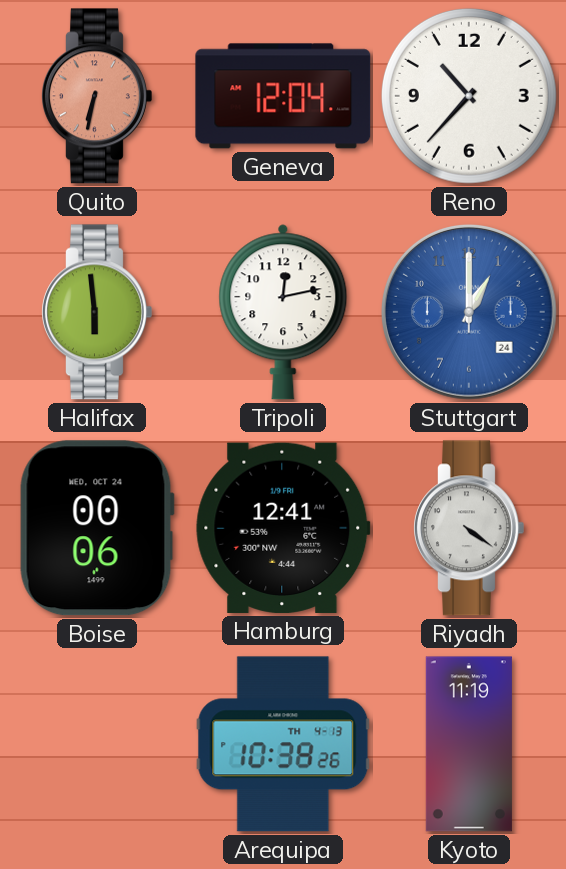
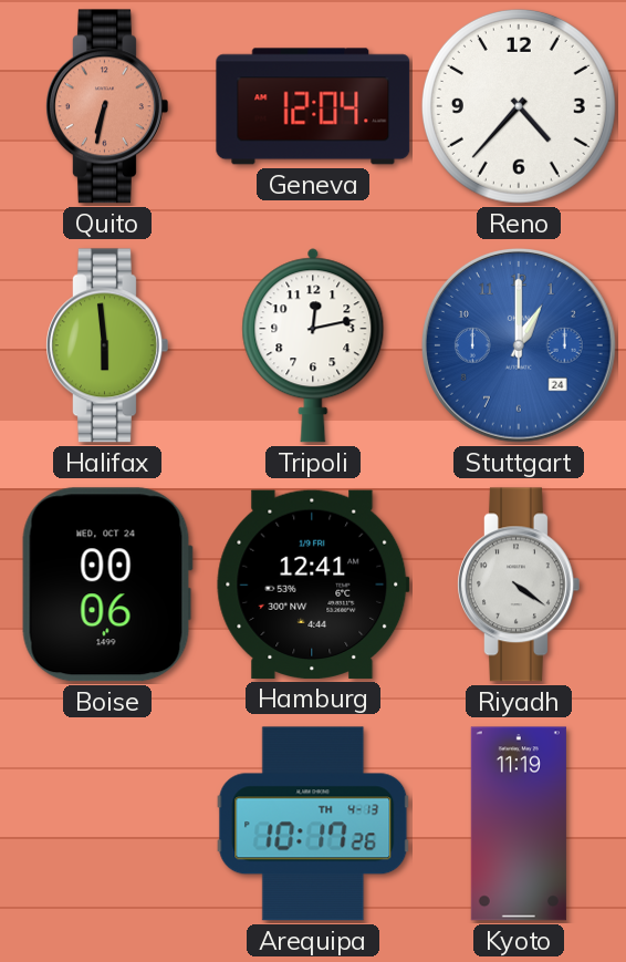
Reno: 10:37 -> 4:37
Arequipa: 10:38 -> 10:17
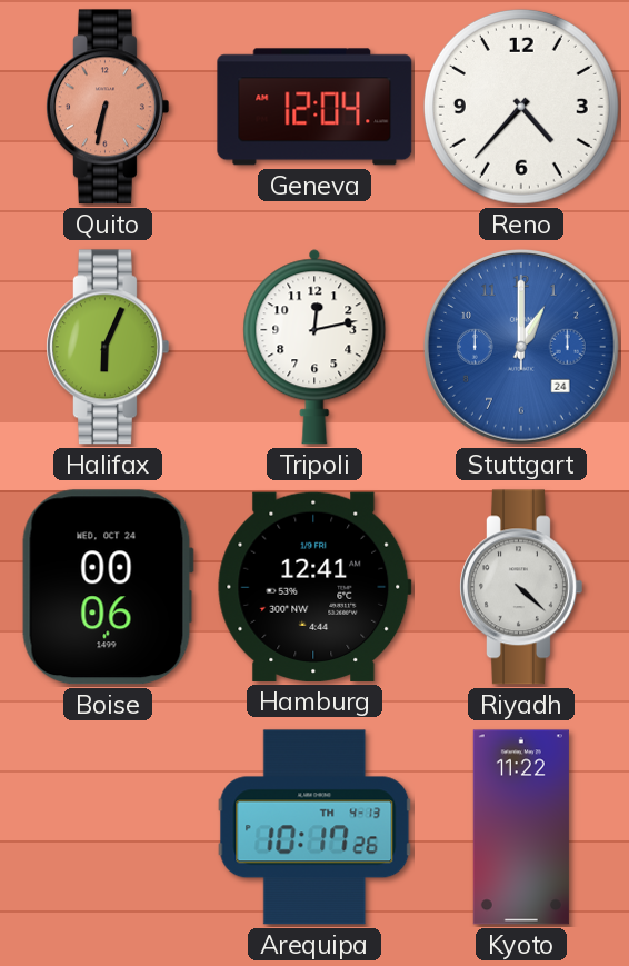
Halifax: 5:59 -> 6:04
Riyadh: 4:21 -> 4:22
Kyoto: 11:19 -> 11:22
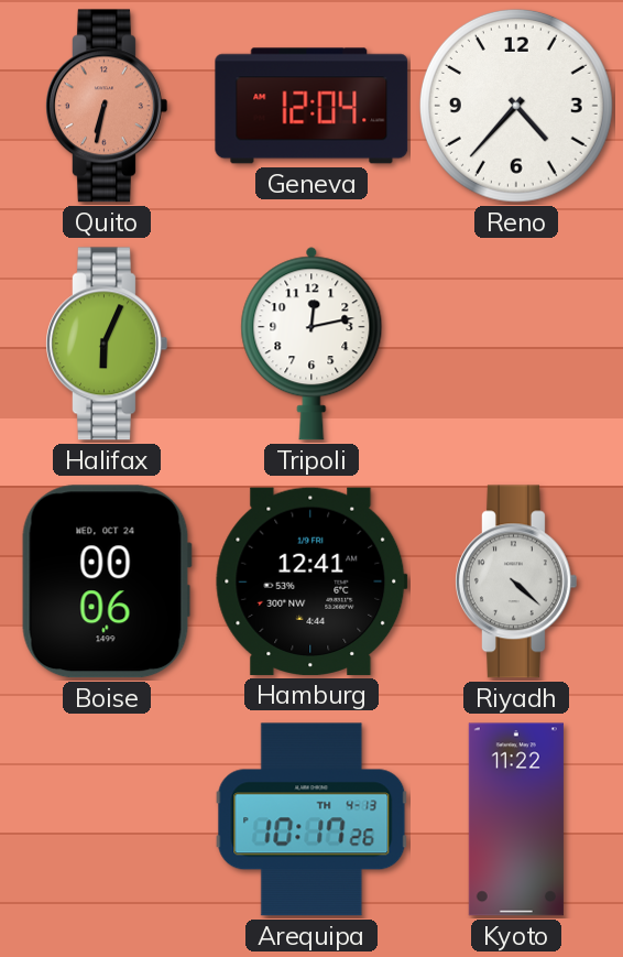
Stuttgart: 1:00 -> none
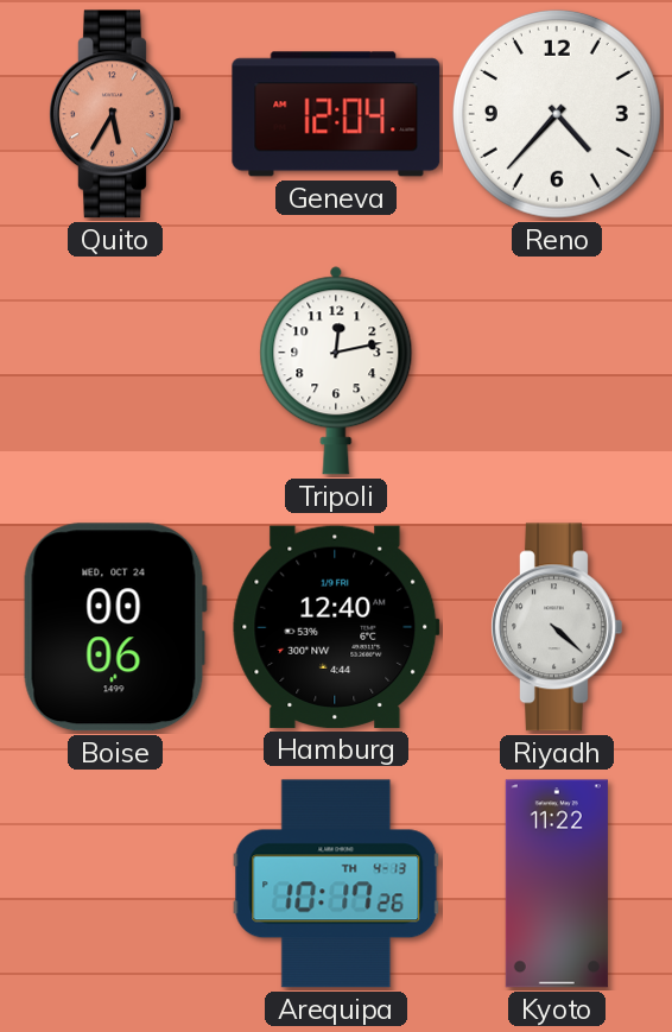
Quito: 6:32 -> 5:35
Halifax: 6:04 -> none
Hamburg: 12:41 -> 12:40
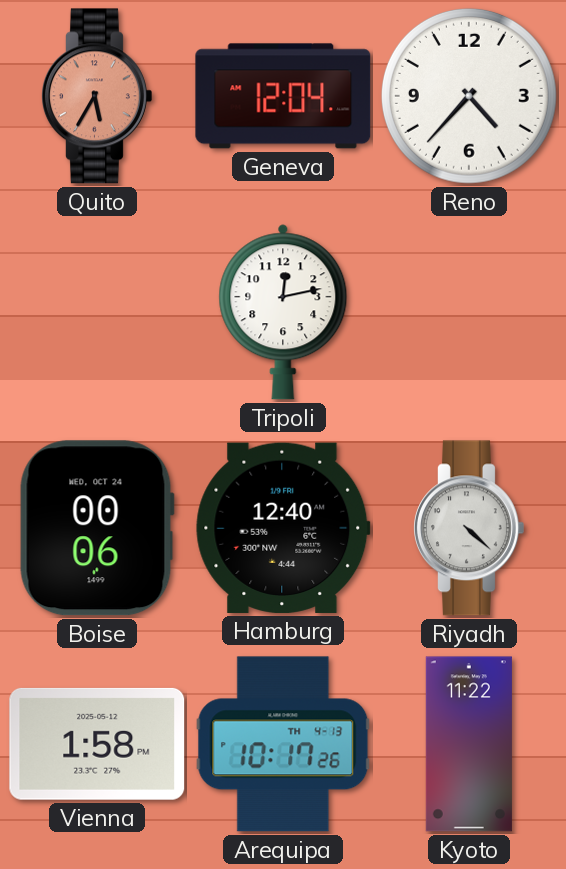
Vienna: none -> 1:58
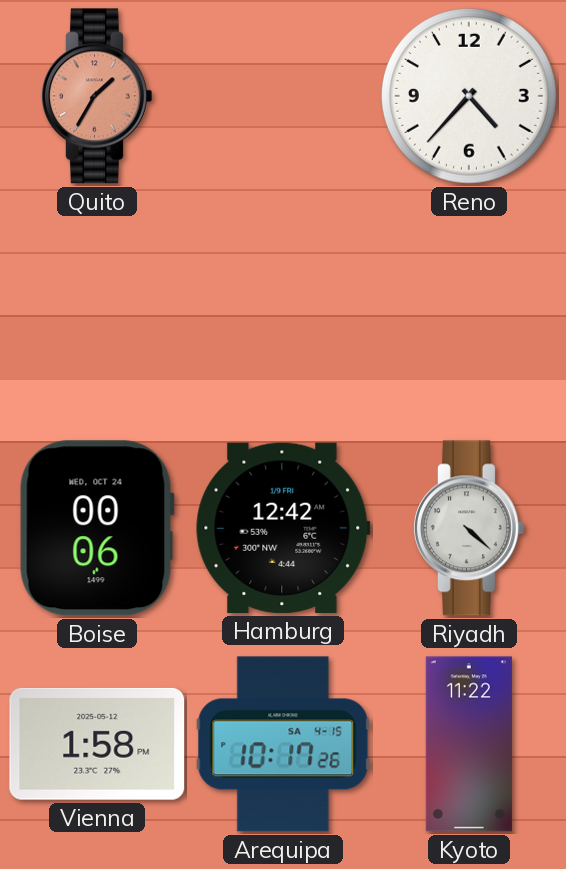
Quito: 5:35 -> 1:35
Geneva: 12:04 -> none
Tripoli: 12:13 -> none
Hamburg: 12:40 -> 12:42
Arequipa date: TH 4-13 -> SA 4-15
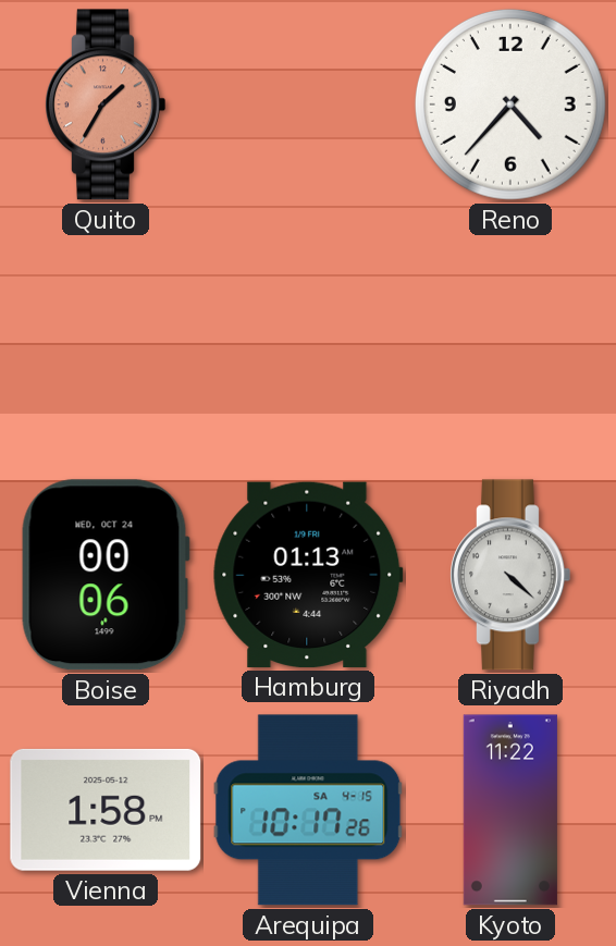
Hamburg: 12:42 -> 01:13
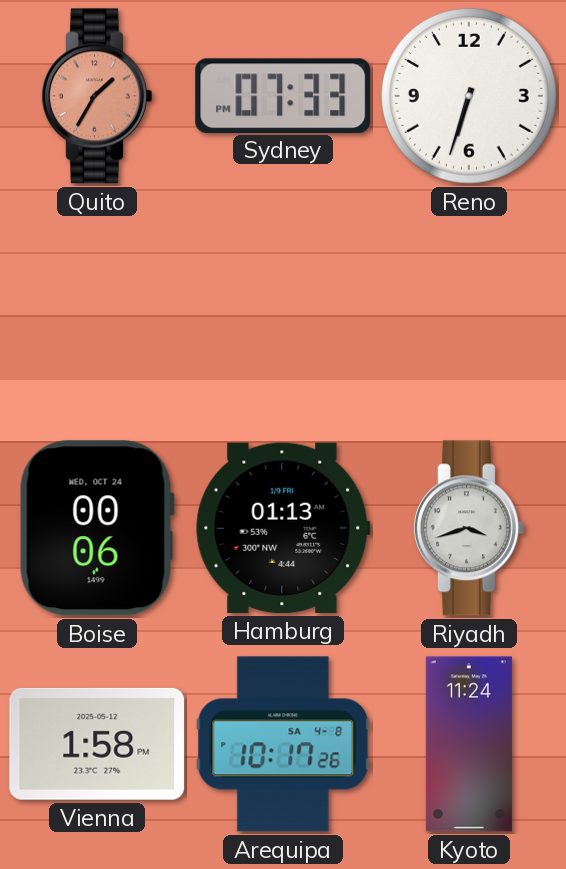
Sydney: none -> 07:33
Reno: 4:37 -> 6:33
Riyadh: 4:22 -> 3:42
Arequipa date: SA 4-15 -> SA 4-8
Kyoto: 11:22 -> 11:24
